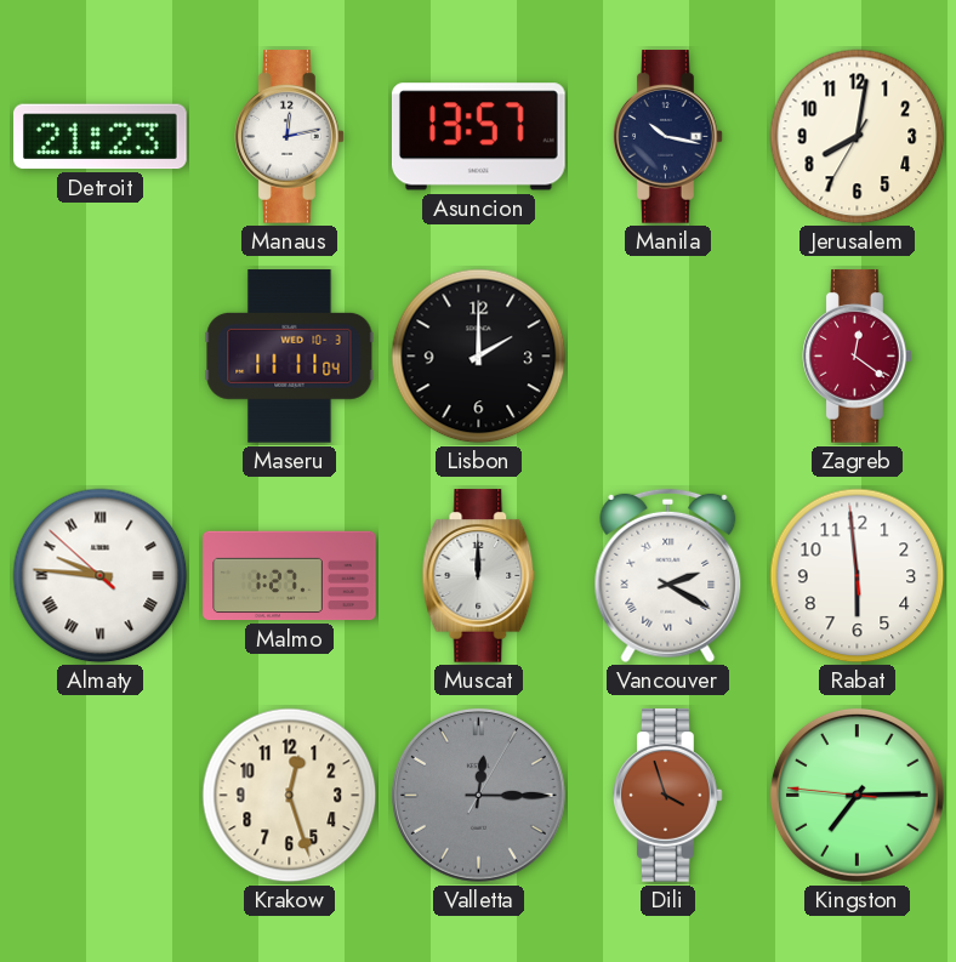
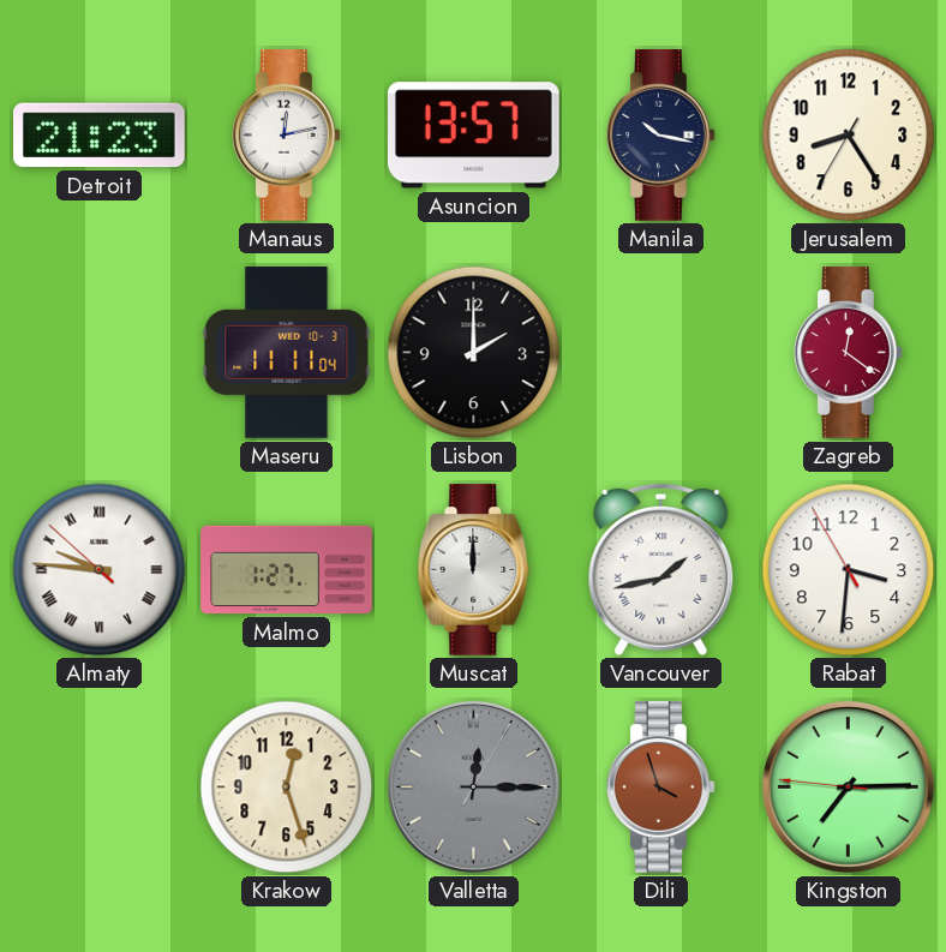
Jerusalem: 8:01 -> 8:24
Vancouver: 2:20 -> 1:43
Rabat: 5:58 -> 3:30
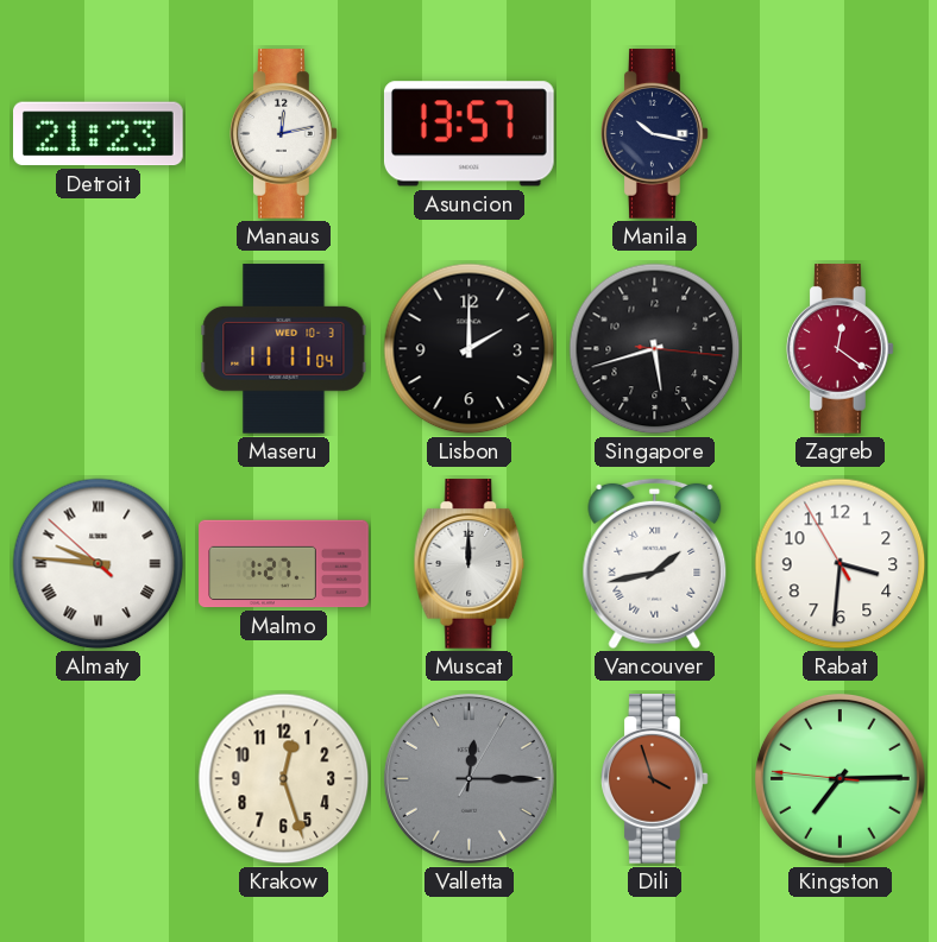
Jerusalem: 8:24 -> none
Singapore: none -> 5:42
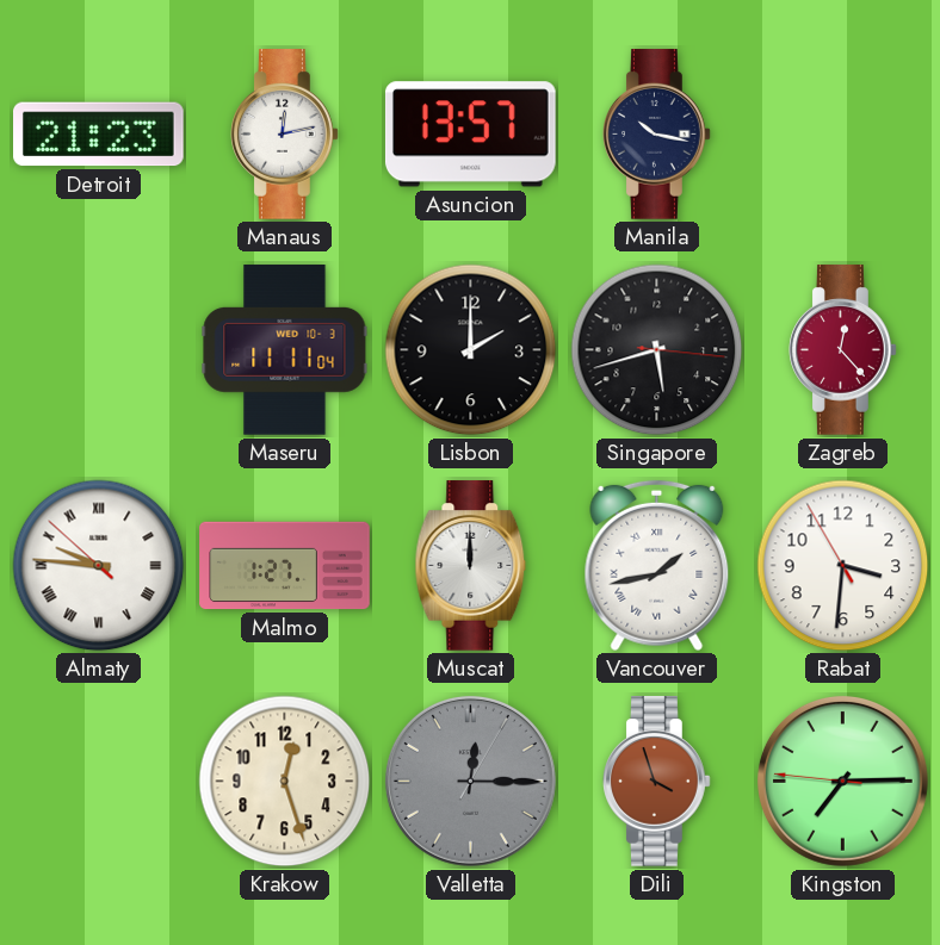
Zagreb: 12:21 -> 12:23
